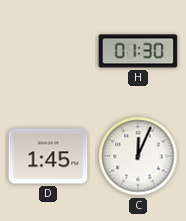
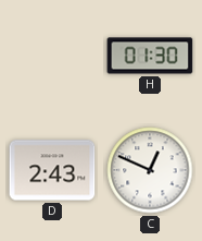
D: 1:45 -> 2:43
C: 12:04 -> 12:49
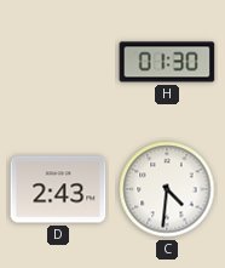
C: 12:49 -> 4:31
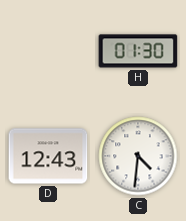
D: 2:43 -> 12:43
